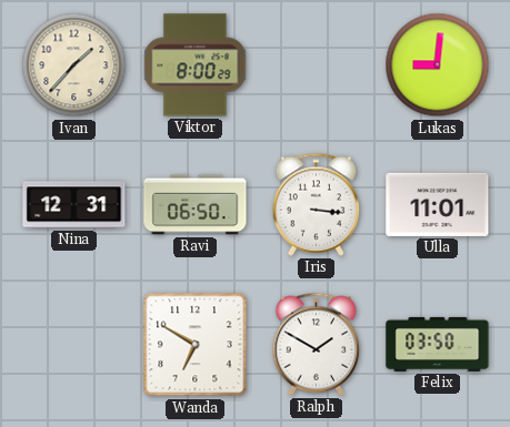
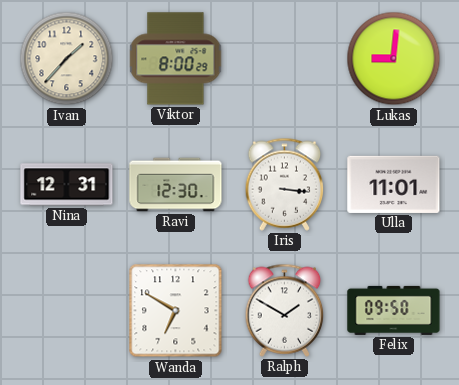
Ravi: 06:50 -> 12:30
Felix: 03:50 -> 09:50
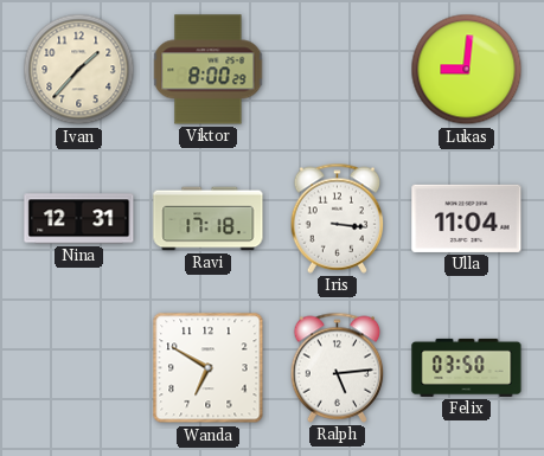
Ravi: 12:30 -> 17:18
Ulla: 11:01 -> 11:04
Ralph: 1:50 -> 5:14
Felix: 09:50 -> 03:50
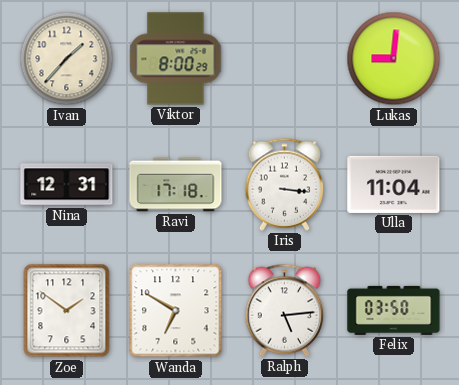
Zoe: none -> 1:51
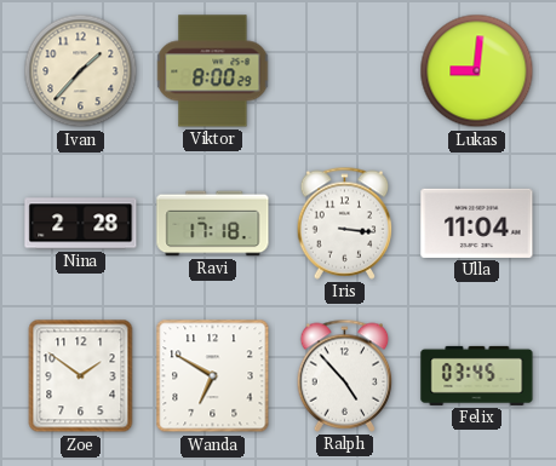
Nina: 12:31 -> 2:28
Ralph: 5:14 -> 4:53
Felix: 03:50 -> 03:45
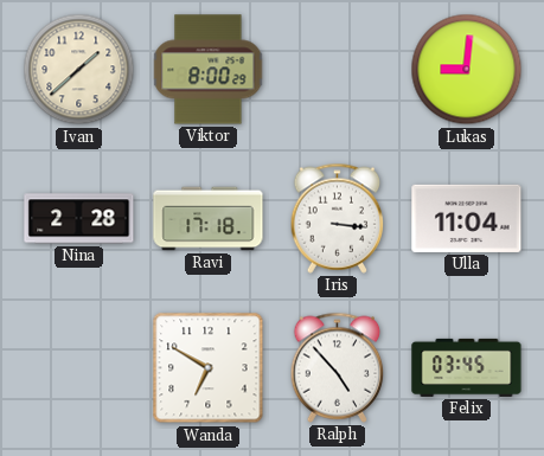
Ivan: 1:37 -> 1:38
Zoe: 1:51 -> none
